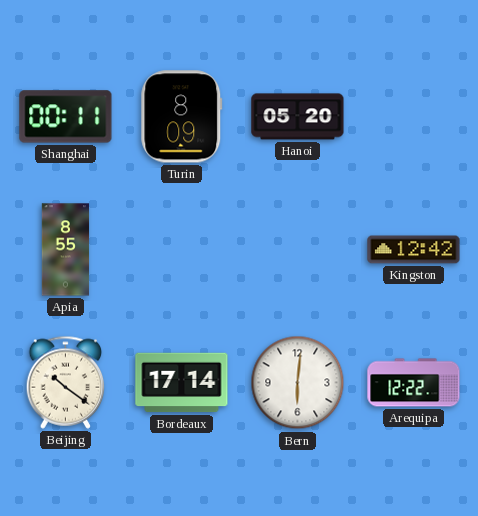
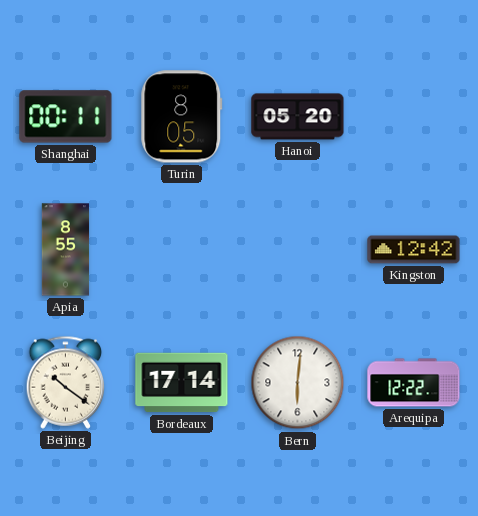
Turin: 8:09 -> 8:05
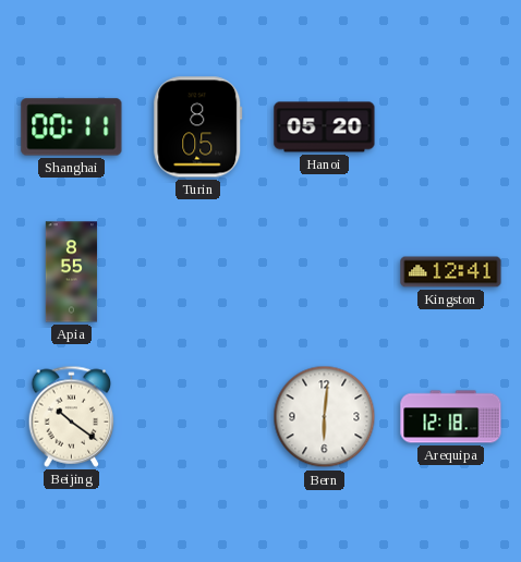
Kingston: 12:42 -> 12:41
Bordeaux: 17:14 -> none
Arequipa: 12:22 -> 12:18
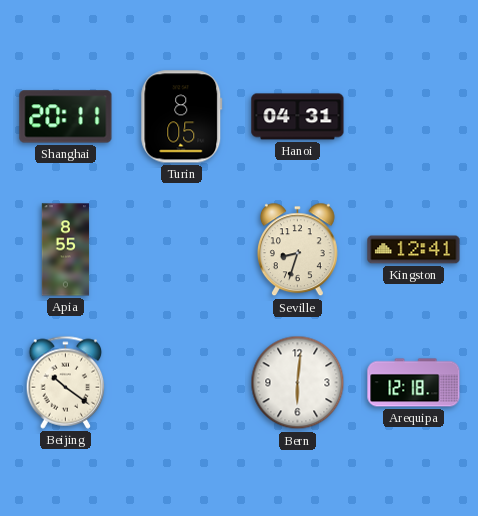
Shanghai: 00:11 -> 20:11
Hanoi: 05:20 -> 04:31
Seville: none -> 8:33
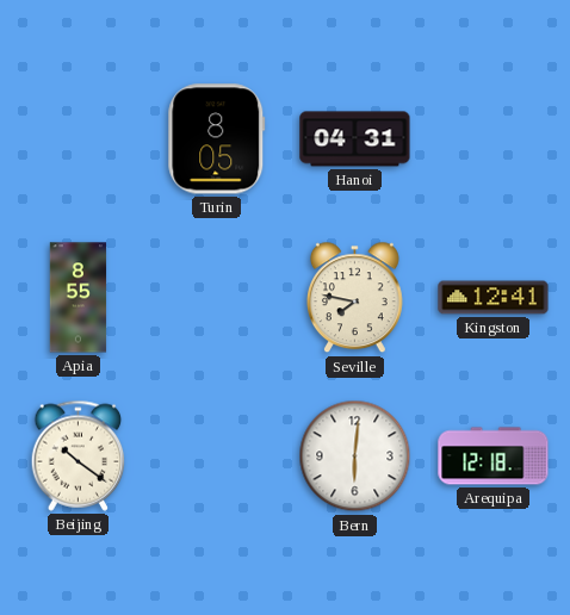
Shanghai: 20:11 -> none
Seville: 8:33 -> 7:47
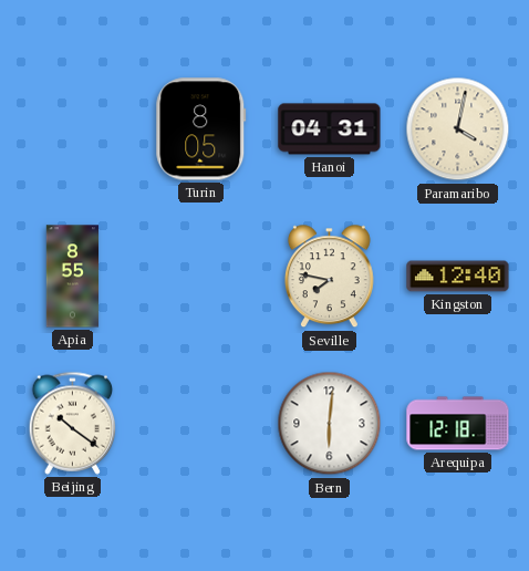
Paramaribo: none -> 4:02
Kingston: 12:41 -> 12:40
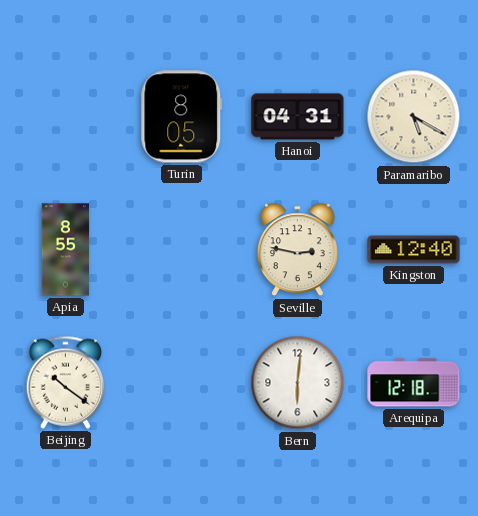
Paramaribo: 4:02 -> 5:20
Seville: 7:47 -> 2:47
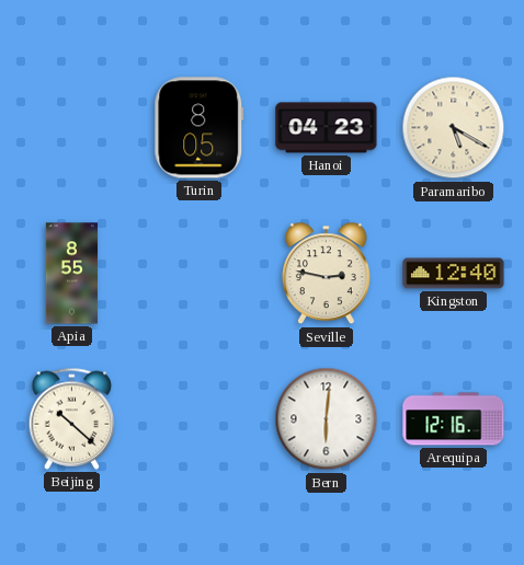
Hanoi: 04:31 -> 04:23
Beijing: 10:21 -> 10:22
Arequipa: 12:18 -> 12:16
